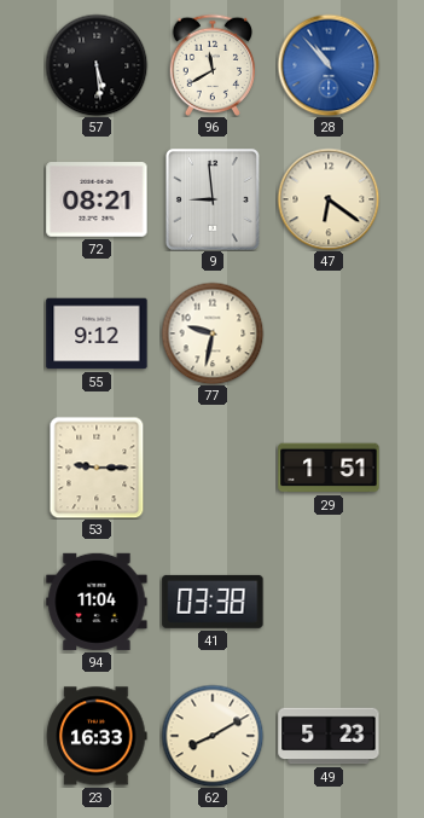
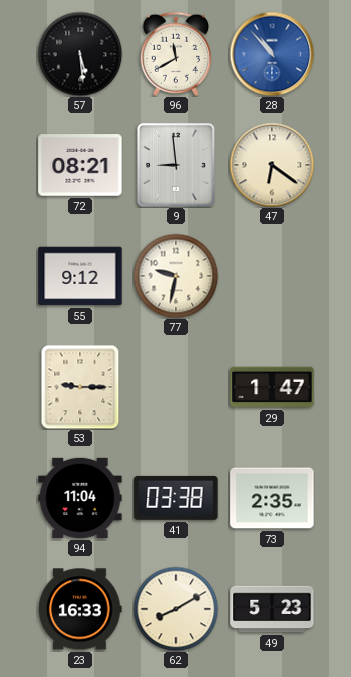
29: 1:51 -> 1:47
73: none -> 2:35
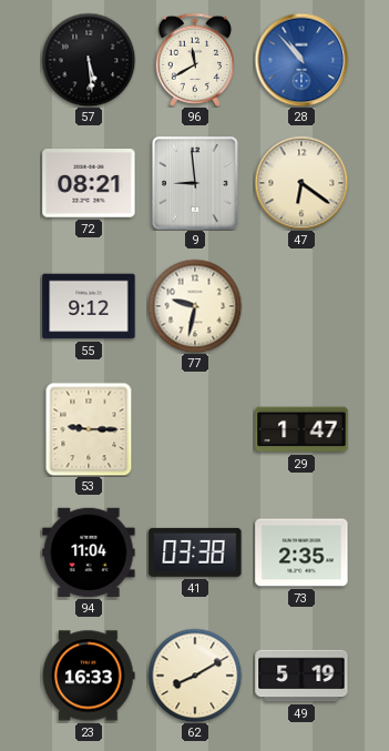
49: 5:23 -> 5:19
